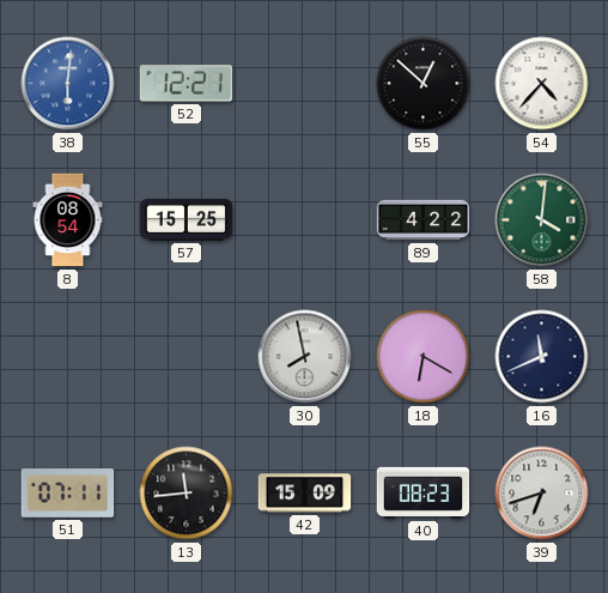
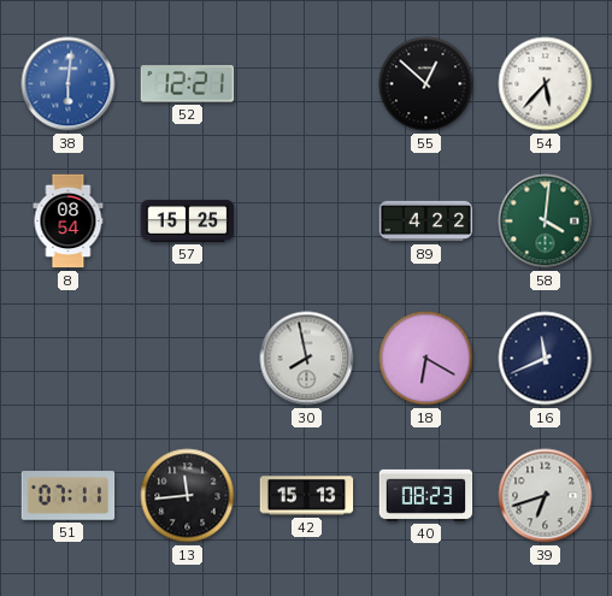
54: 4:37 -> 5:37
42: 15:09 -> 15:13
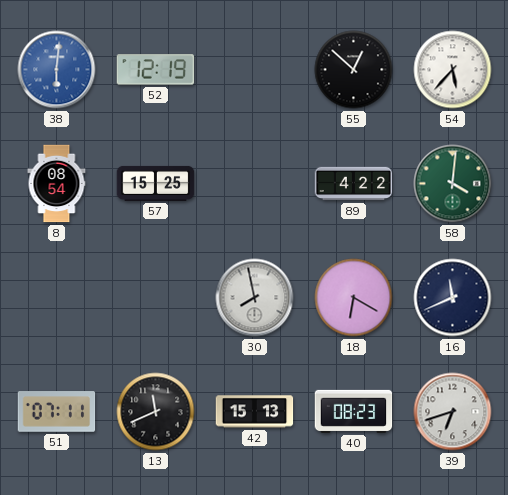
52: 12:21 -> 12:19
13: 11:44 -> 11:41
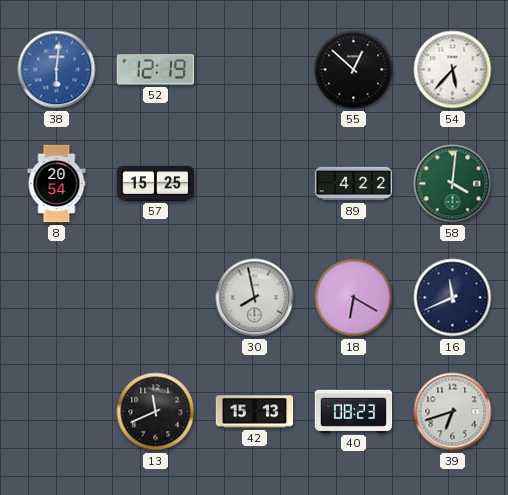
8: 08:54 -> 20:54
51: 07:11 -> none
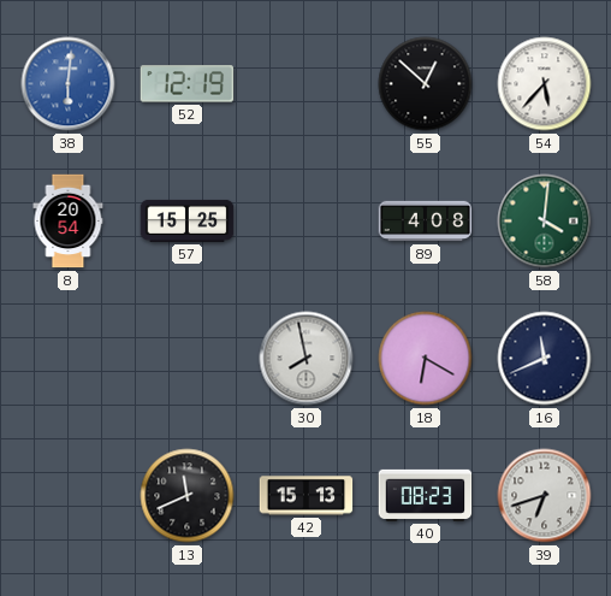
89: 4:22 -> 4:08
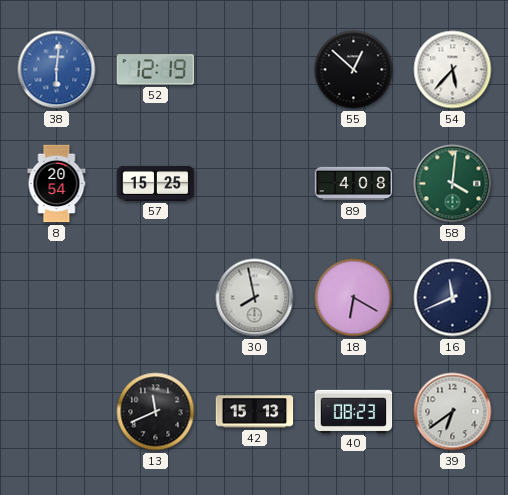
39: 6:42 -> 6:39
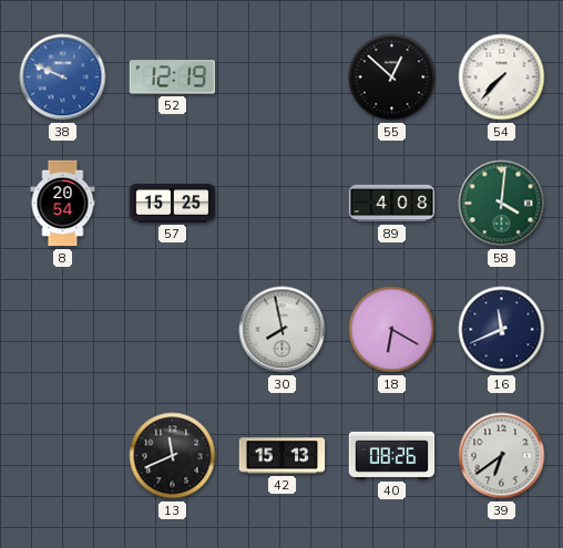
38: 6:01 -> 9:49
54: 5:37 -> 7:37
40: 08:23 -> 08:26
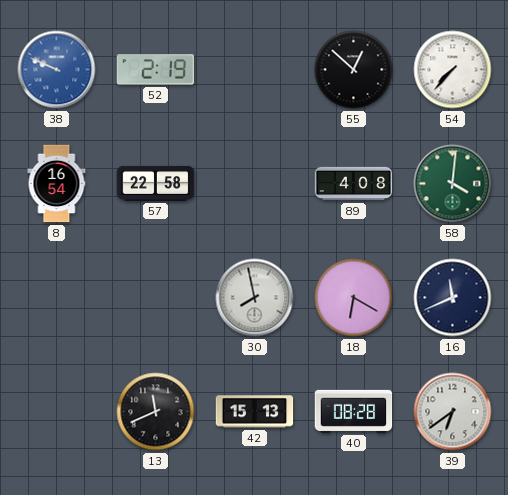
52: 12:19 -> 2:19
8: 20:54 -> 16:54
57: 15:25 -> 22:58
40: 08:26 -> 08:28
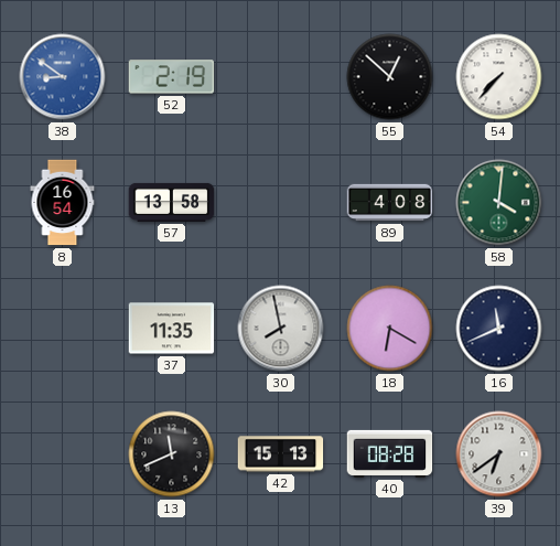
38: 9:49 -> 8:51
57: 22:58 -> 13:58
37: none -> 11:35
